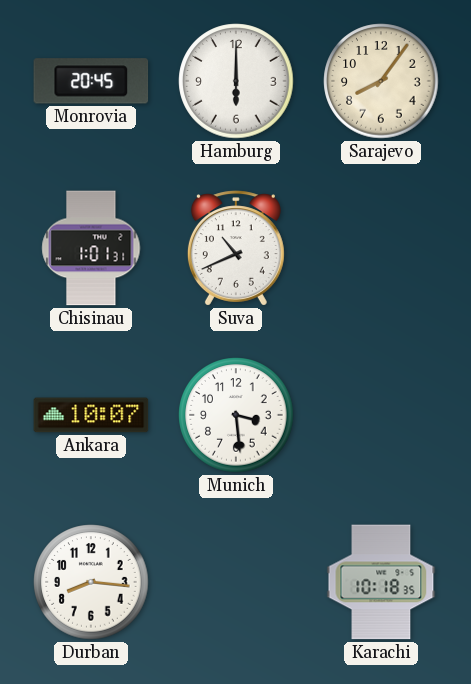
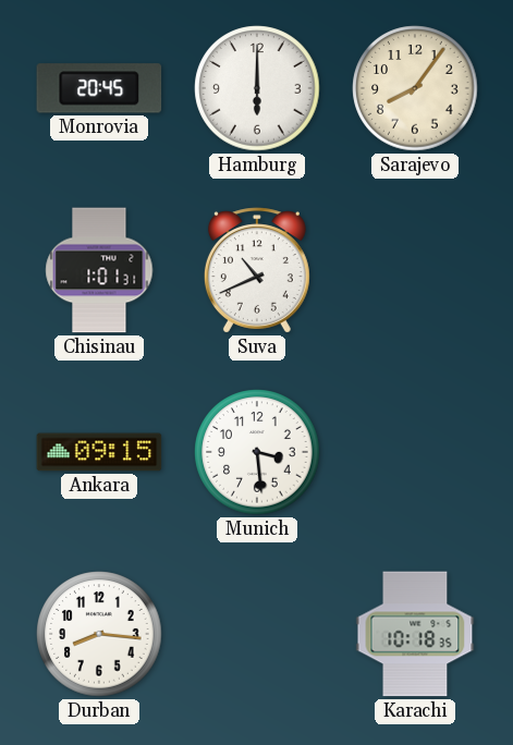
Ankara: 10:07 -> 09:15
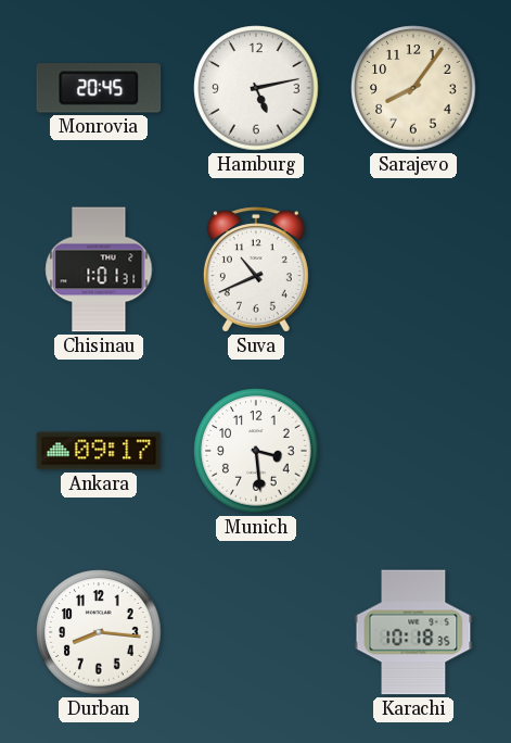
Hamburg: 6:00 -> 5:13
Ankara: 09:15 -> 09:17
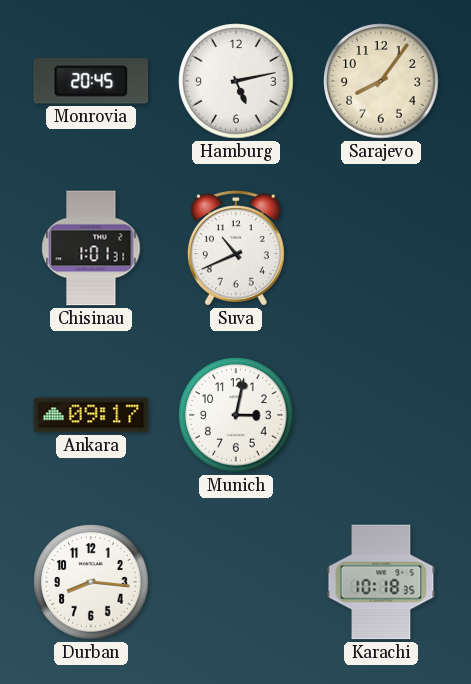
Munich: 3:29 -> 3:02
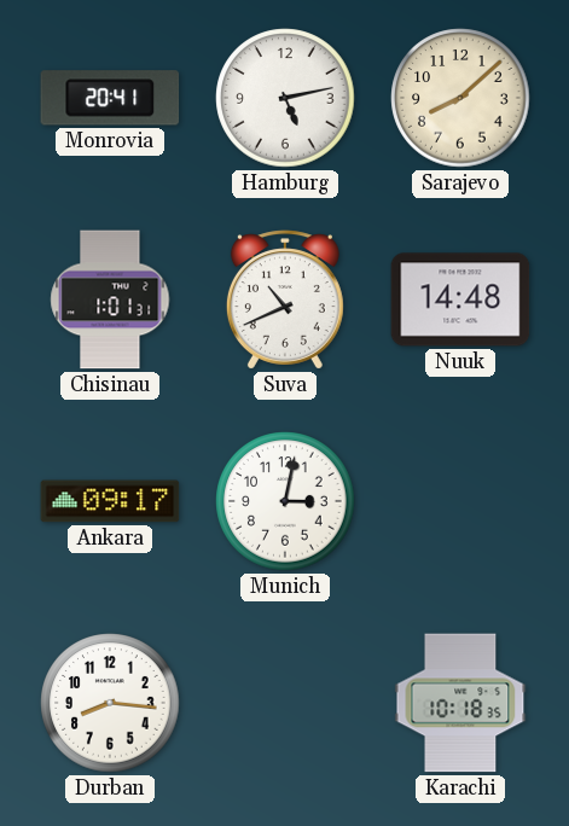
Monrovia: 20:45 -> 20:41
Sarajevo: 8:06 -> 8:08
Nuuk: none -> 14:48
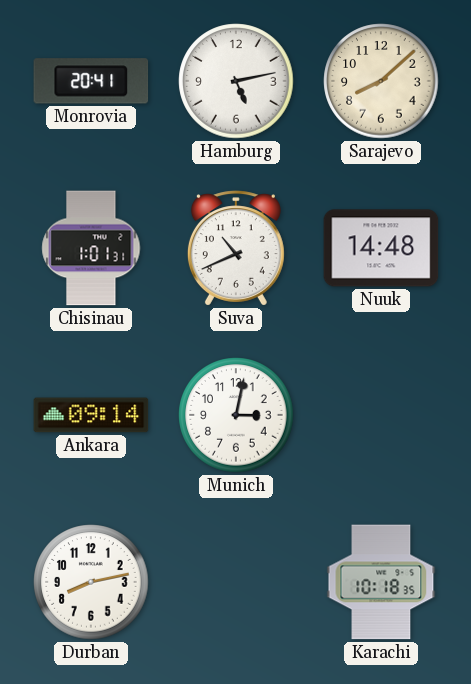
Ankara: 09:17 -> 09:14
Durban: 8:16 -> 8:13
